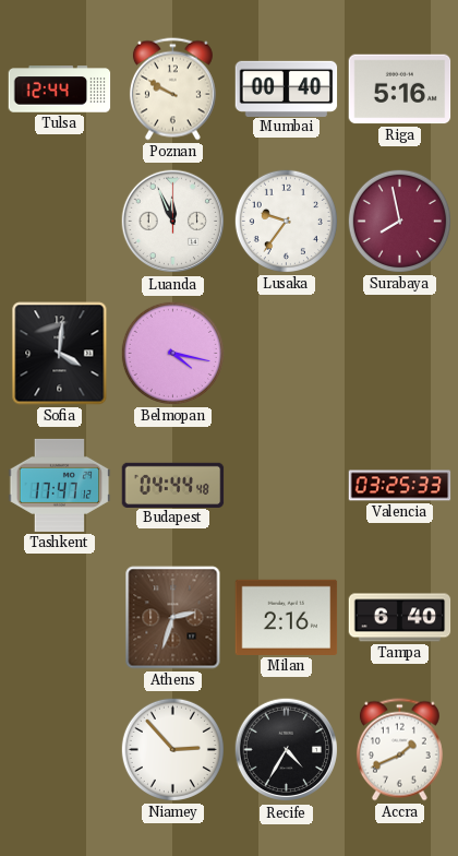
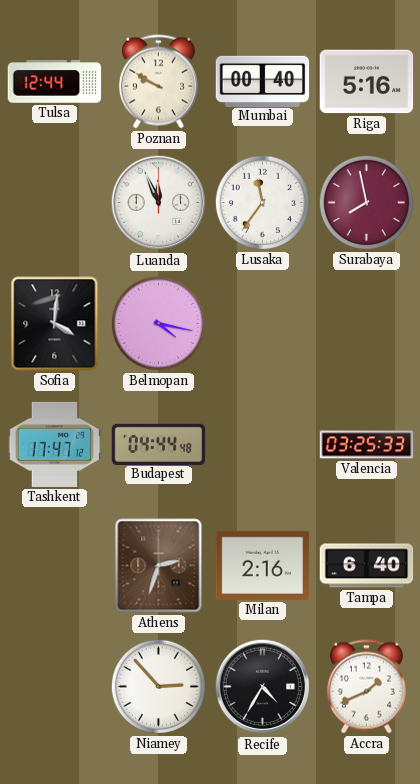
Lusaka: 9:36 -> 11:36
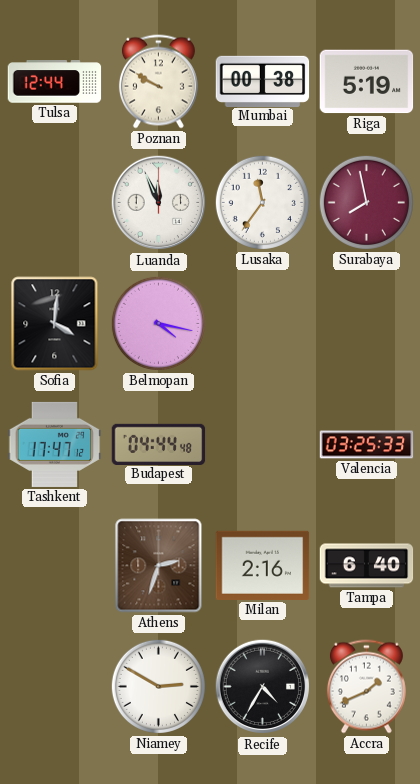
Mumbai: 00:40 -> 00:38
Riga: 5:16 -> 5:19
Niamey: 2:53 -> 2:50
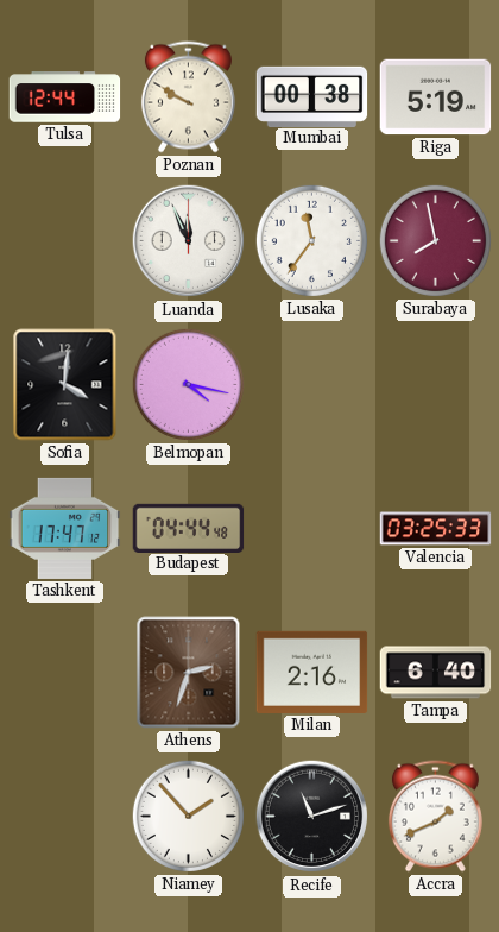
Niamey: 2:50 -> 1:53
Recife: 4:35 -> 11:12
